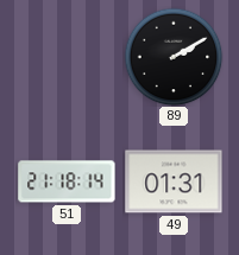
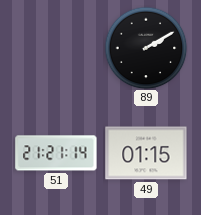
51: 21:18 -> 21:21
49: 01:31 -> 01:15
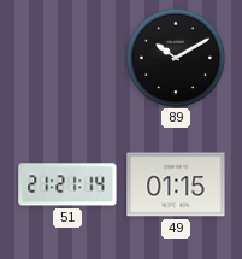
89: 2:10 -> 10:10
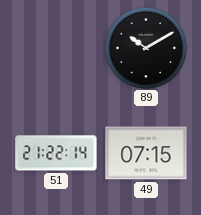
51: 21:21 -> 21:22
49: 01:15 -> 07:15
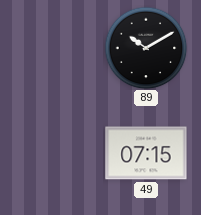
51: 21:22 -> none
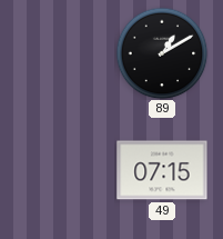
89: 10:10 -> 1:10
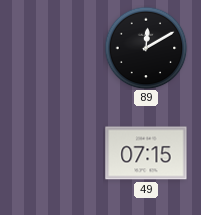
89: 1:10 -> 12:10
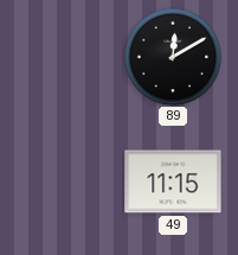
49: 07:15 -> 11:15
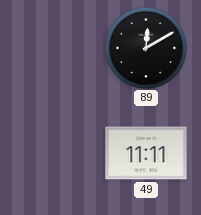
49: 11:15 -> 11:11
